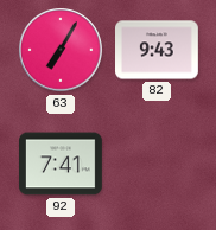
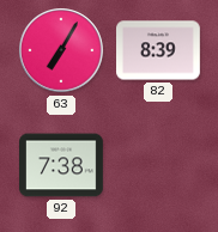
82: 9:43 -> 8:39
92: 7:41 -> 7:38
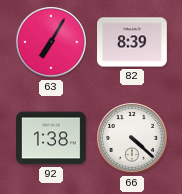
92: 7:38 -> 1:38
66: none -> 4:22
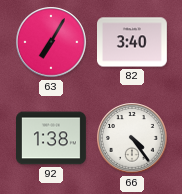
82: 8:39 -> 3:40
66: 4:22 -> 4:24
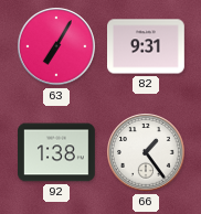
82: 3:40 -> 9:31
66: 4:24 -> 1:24
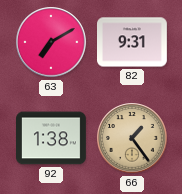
63: 7:05 -> 7:10
66 dial: white -> champagne
